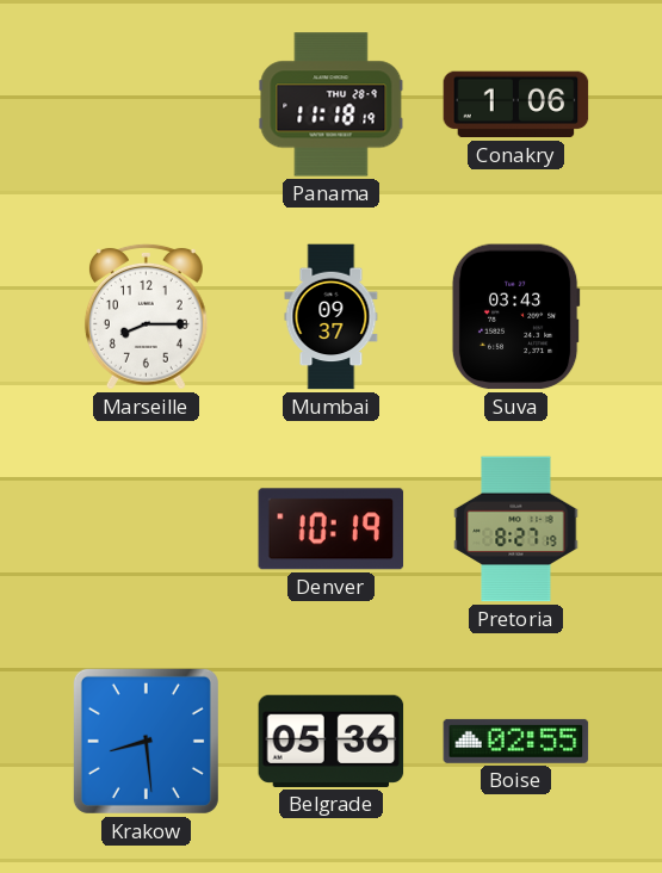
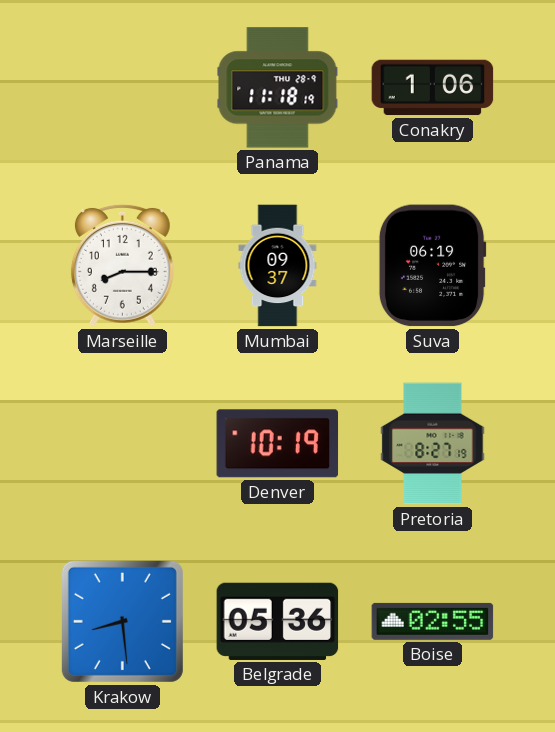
Suva: 03:43 -> 06:19
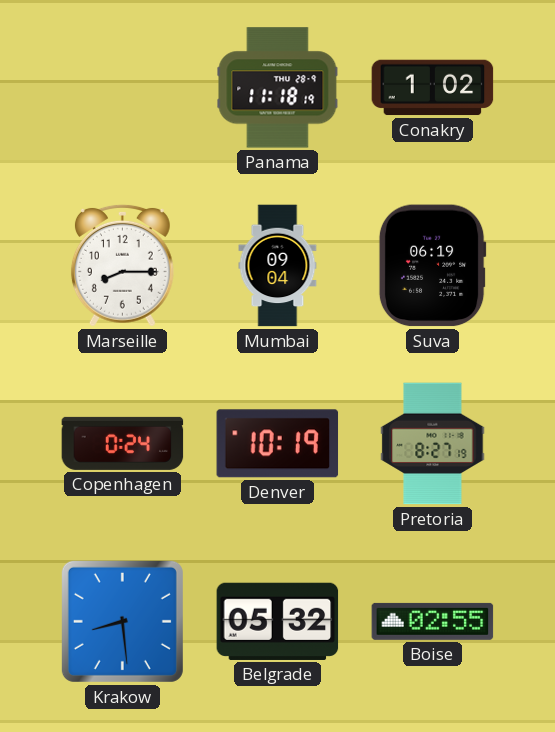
Conakry: 1:06 -> 1:02
Mumbai: 09:37 -> 09:04
Copenhagen: none -> 0:24
Belgrade: 05:36 -> 05:32
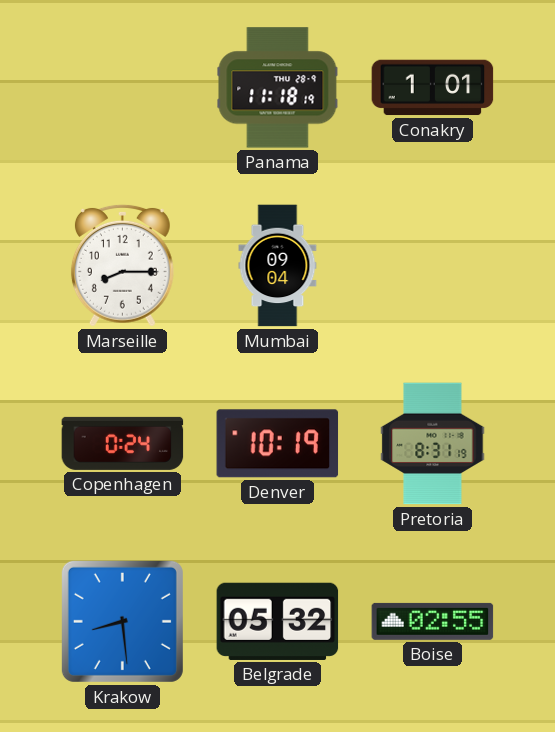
Conakry: 1:02 -> 1:01
Suva: 06:19 -> none
Pretoria: 8:27 -> 8:31
